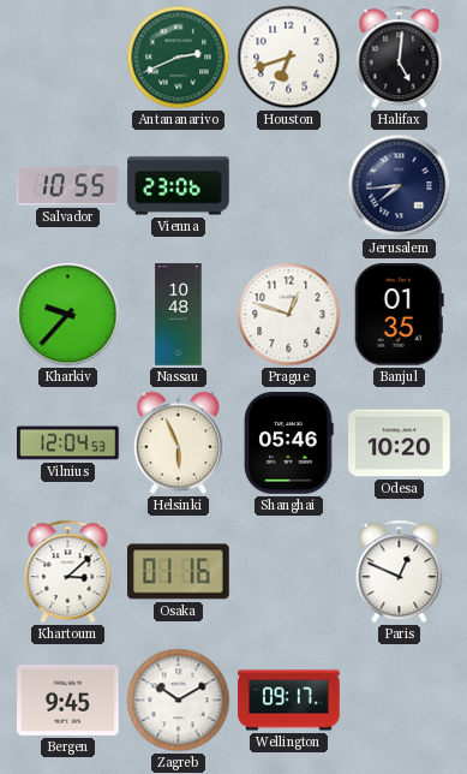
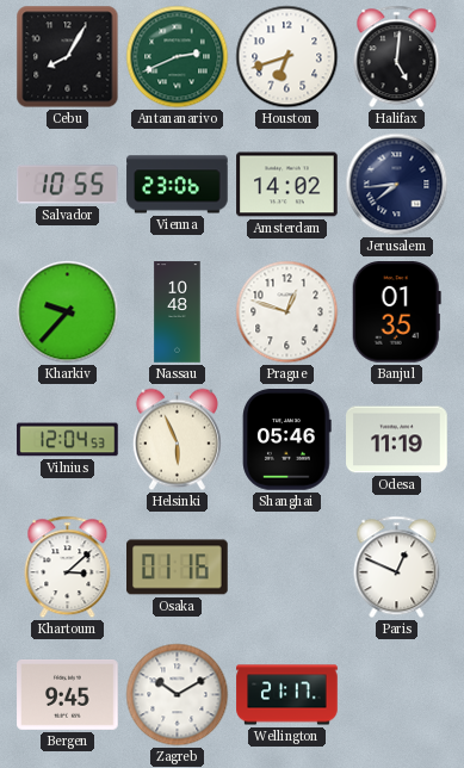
Cebu: none -> 8:05
Amsterdam: none -> 14:02
Odesa: 10:20 -> 11:19
Wellington: 09:17 -> 21:17
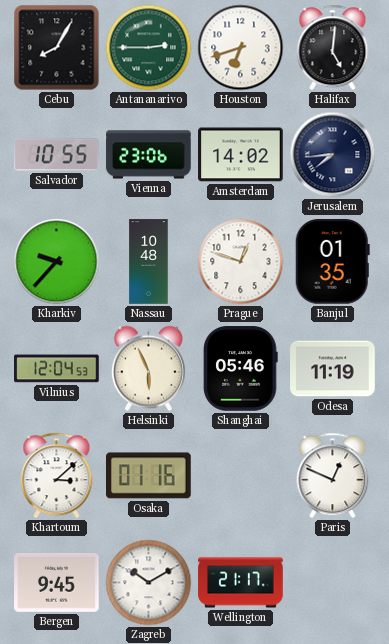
Antananarivo: 2:41 -> 2:45
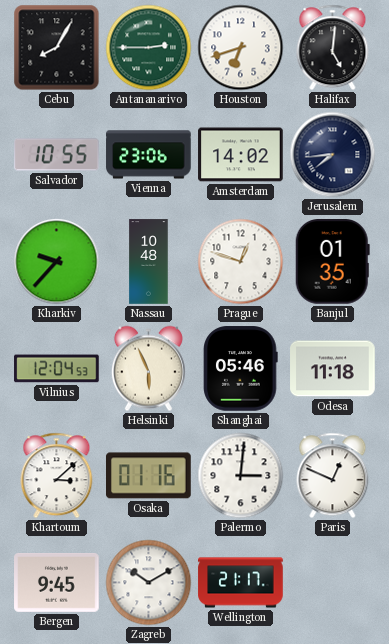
Odesa: 11:19 -> 11:18
Palermo: none -> 3:01
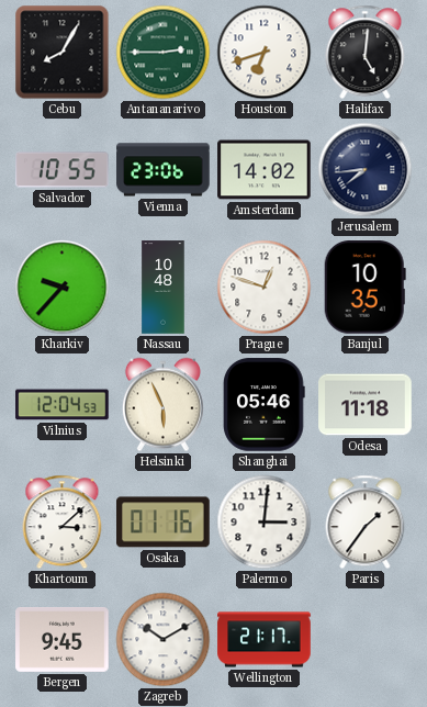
Banjul: 01:35 -> 10:35
Paris: 12:49 -> 1:36
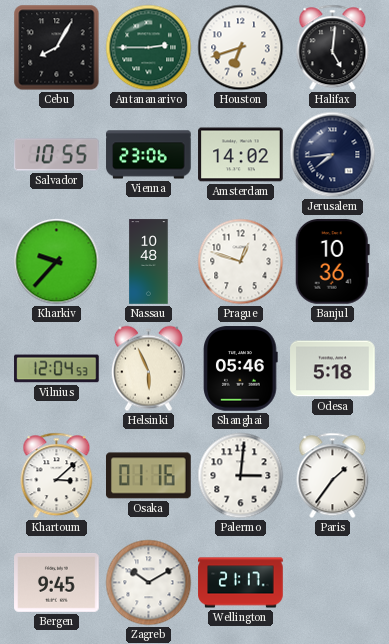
Banjul: 10:35 -> 10:36
Odesa: 11:18 -> 5:18
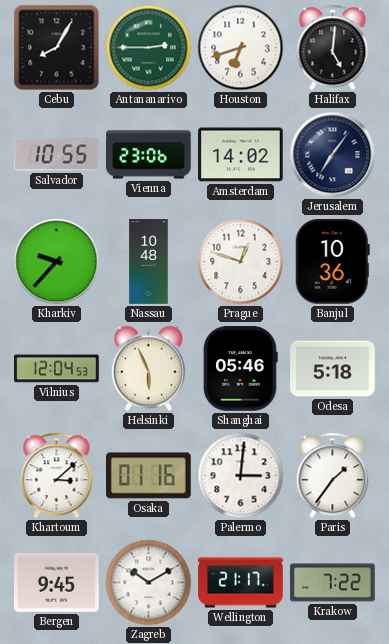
Jerusalem: 7:44 -> 7:06
Krakow: none -> 7:22
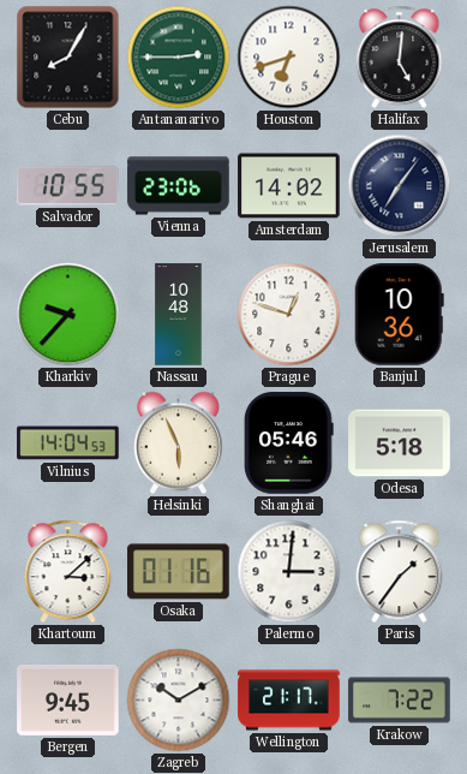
Vilnius: 12:04 -> 14:04
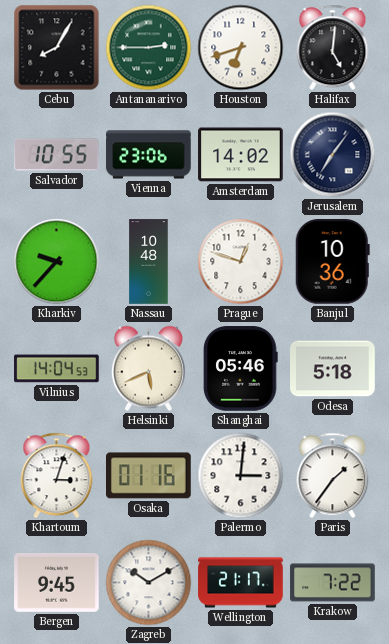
Helsinki: 5:56 -> 5:41
Khartoum: 3:08 -> 3:03
